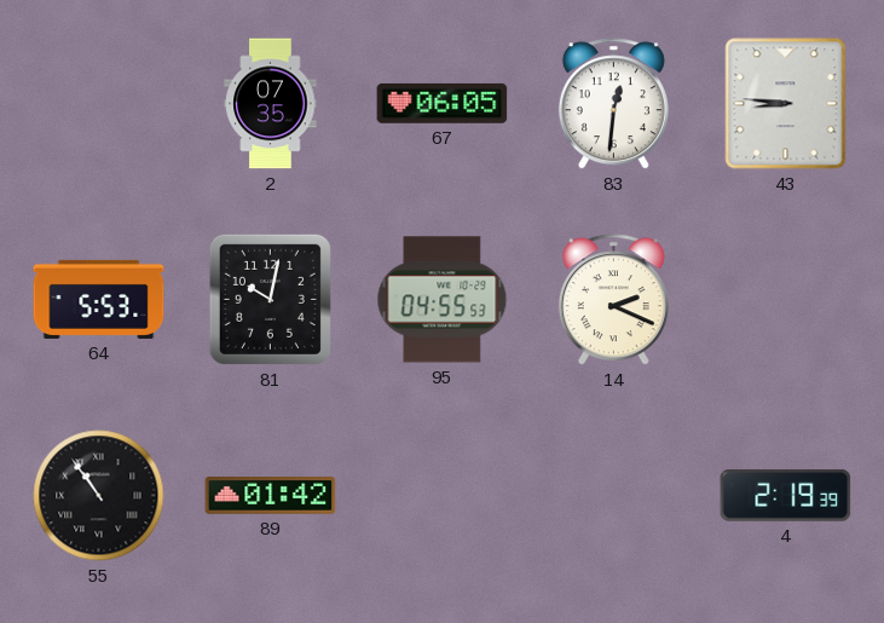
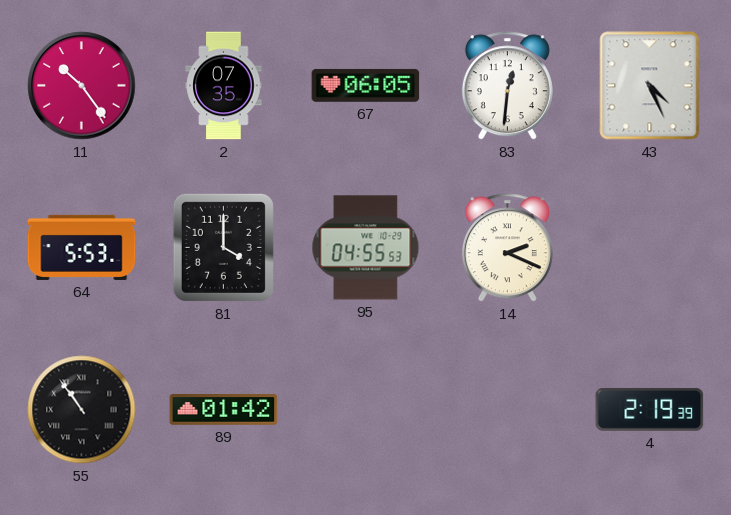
11: none -> 10:24
43: 8:46 -> 4:26
81: 10:02 -> 4:00
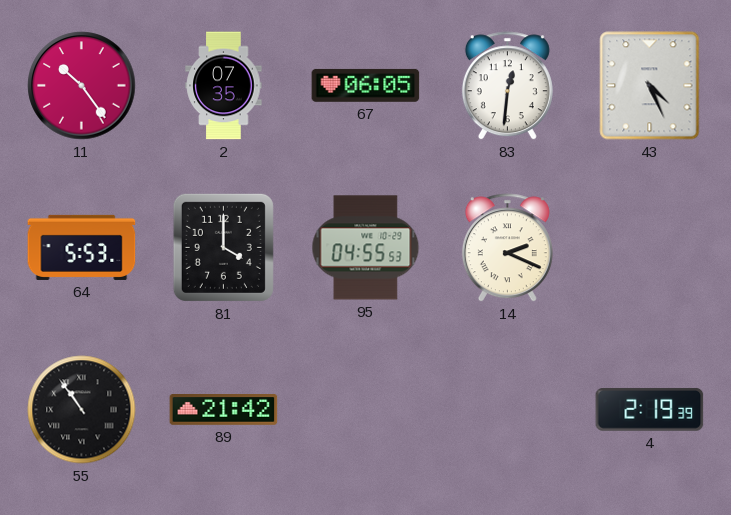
89: 01:42 -> 21:42
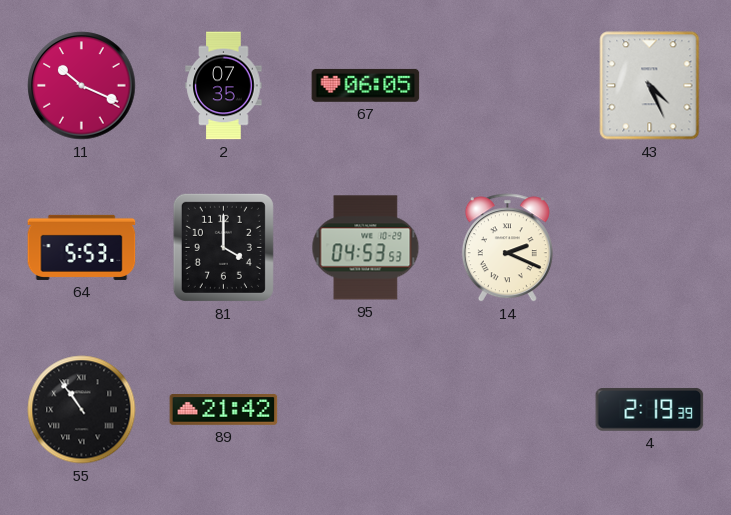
11: 10:24 -> 10:19
83: 12:31 -> none
95: 04:55 -> 04:53
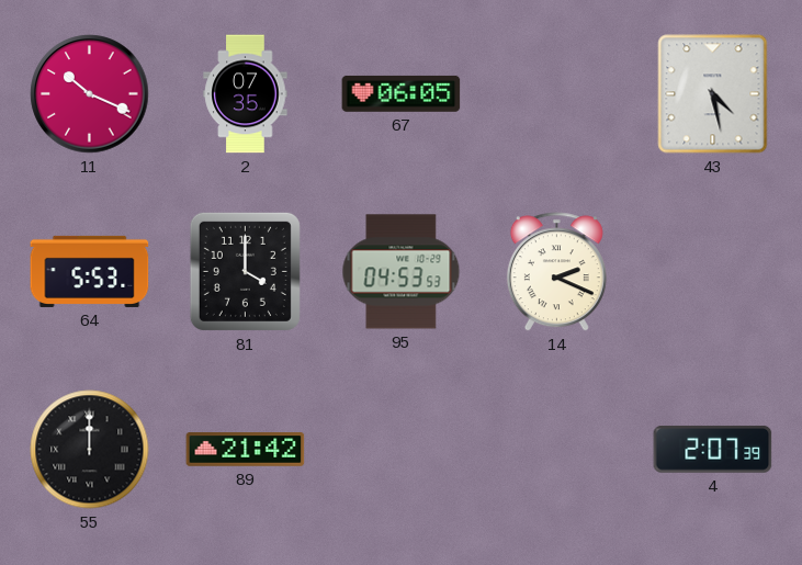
43: 4:26 -> 4:28
55: 10:54 -> 12:00
4: 2:19 -> 2:07
